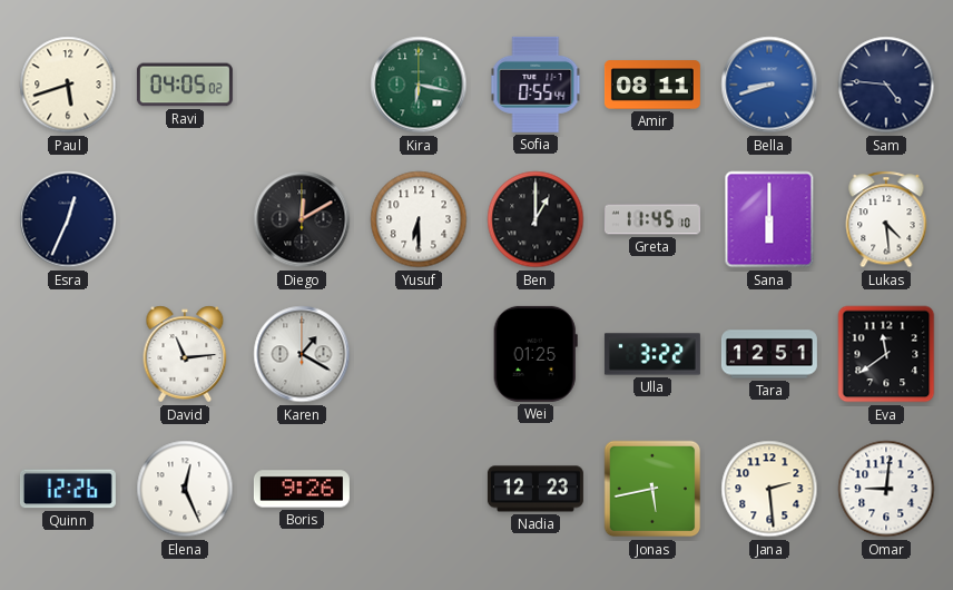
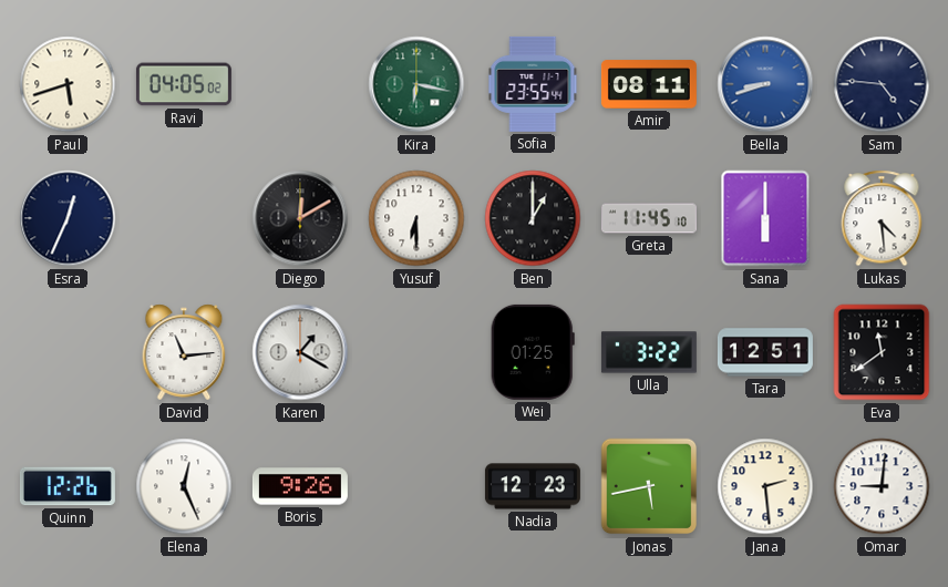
Sofia: 0:55 -> 23:55
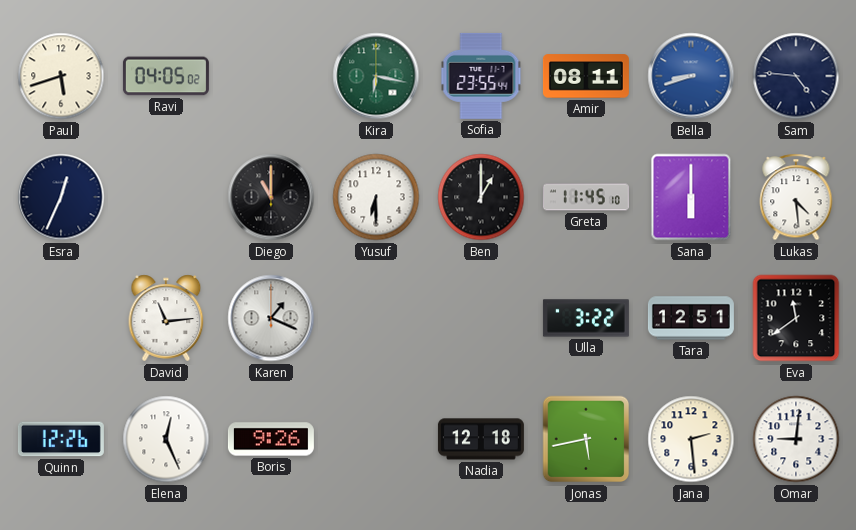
Diego: 12:10 -> 11:00
Karen: 1:20 -> 1:19
Wei: 01:25 -> none
Nadia: 12:23 -> 12:18
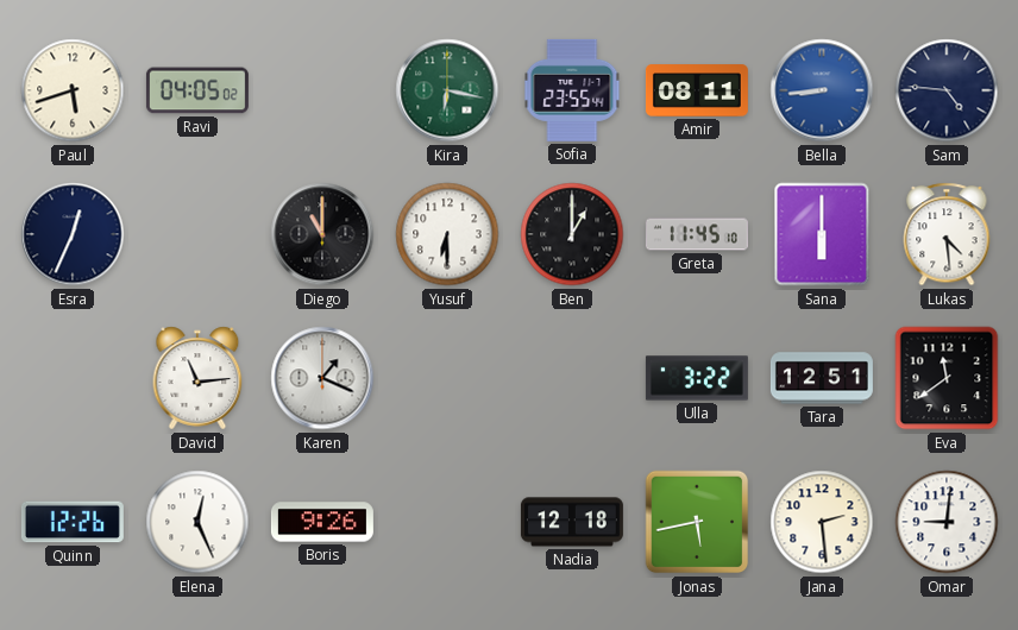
Bella: 8:42 -> 8:44
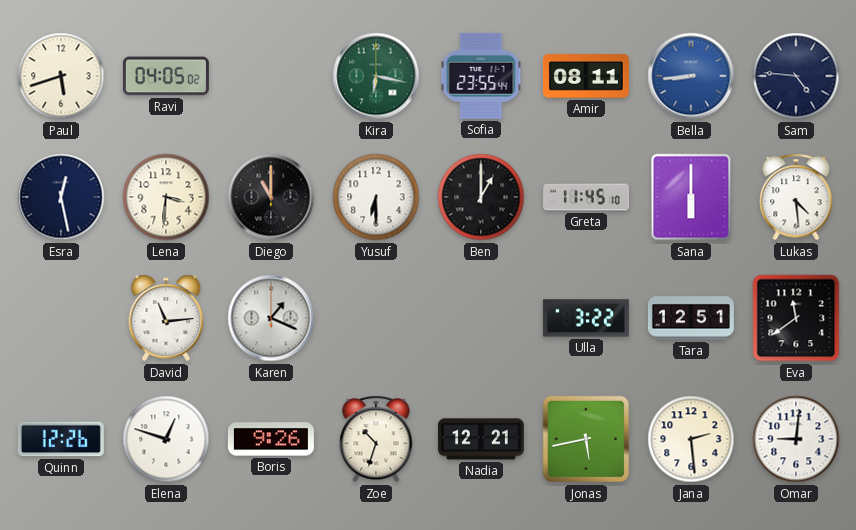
Esra: 12:34 -> 12:28
Lena: none -> 3:31
Elena: 12:26 -> 12:48
Zoe: none -> 10:33
Nadia: 12:18 -> 12:21
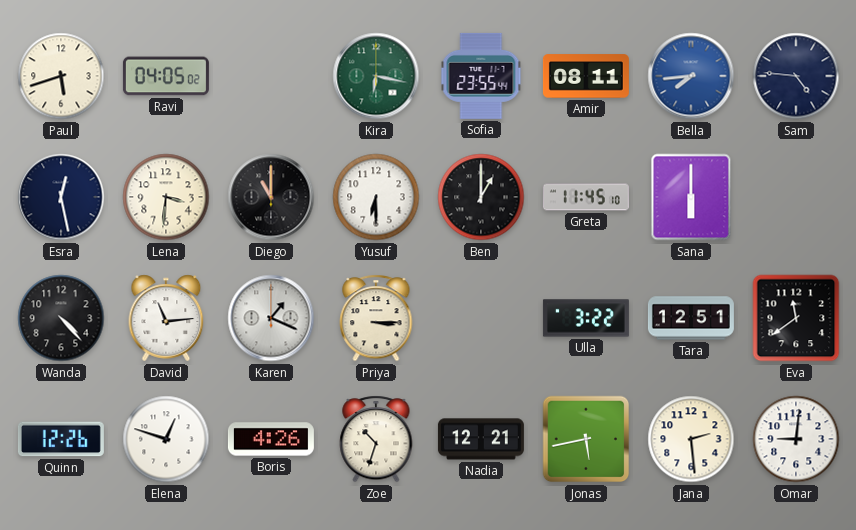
Bella: 8:44 -> 7:44
Lukas: 4:29 -> none
Wanda: none -> 4:23
Priya: none -> 3:15
Boris: 9:26 -> 4:26
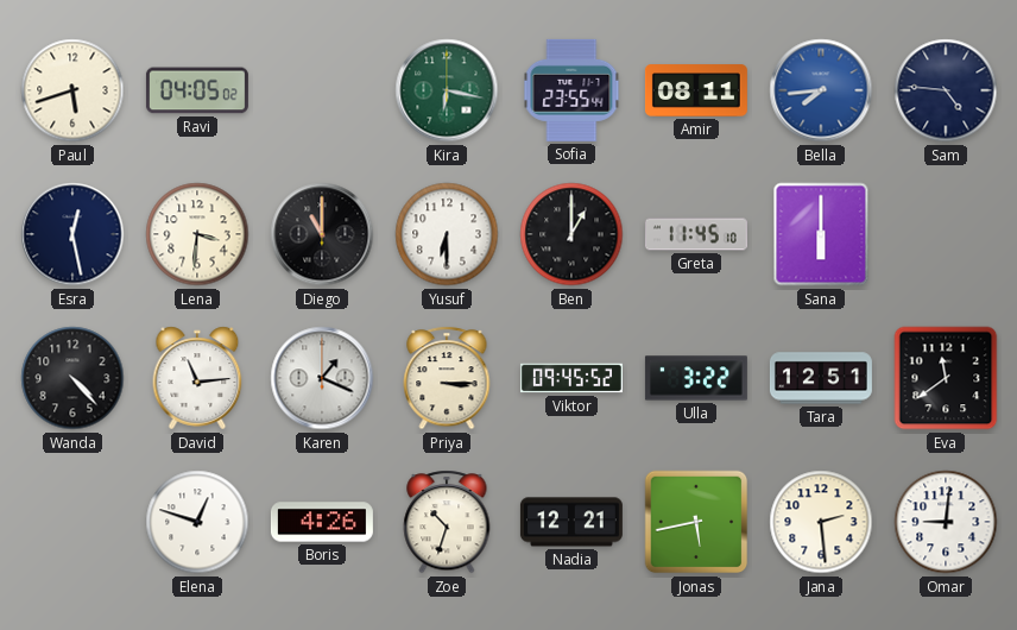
Viktor: none -> 09:45
Quinn: 12:26 -> none
